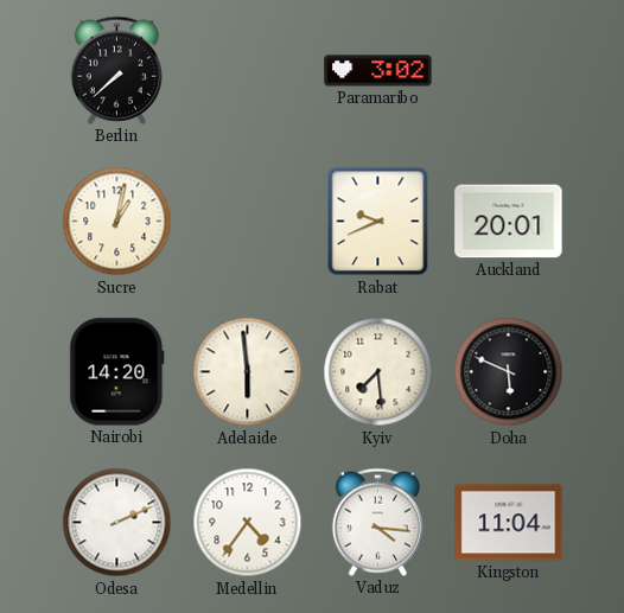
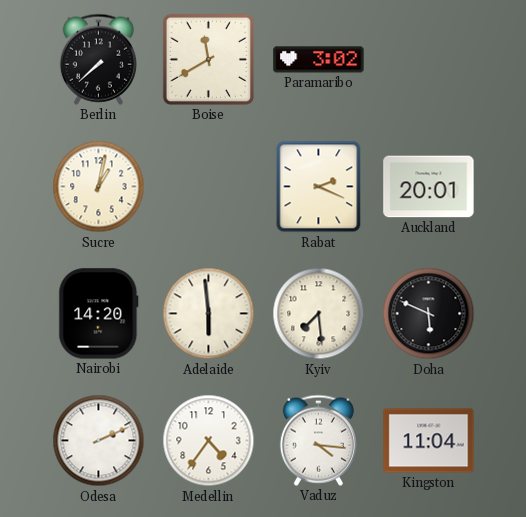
Boise: none -> 11:40
Rabat: 9:41 -> 2:19
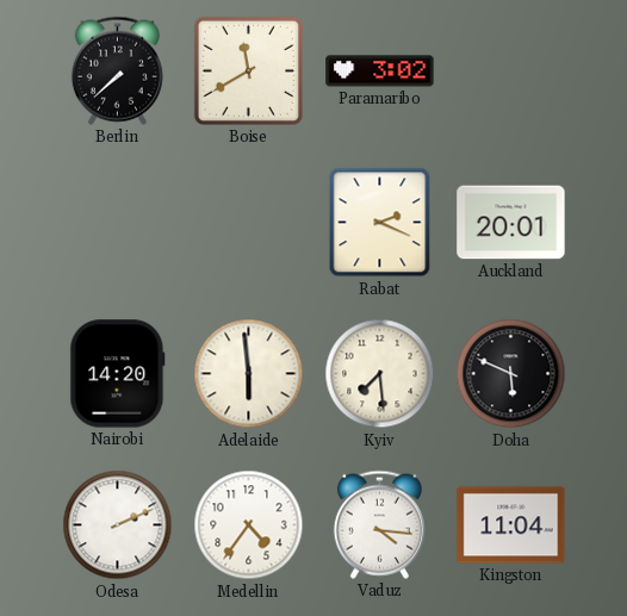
Sucre: 1:02 -> none
